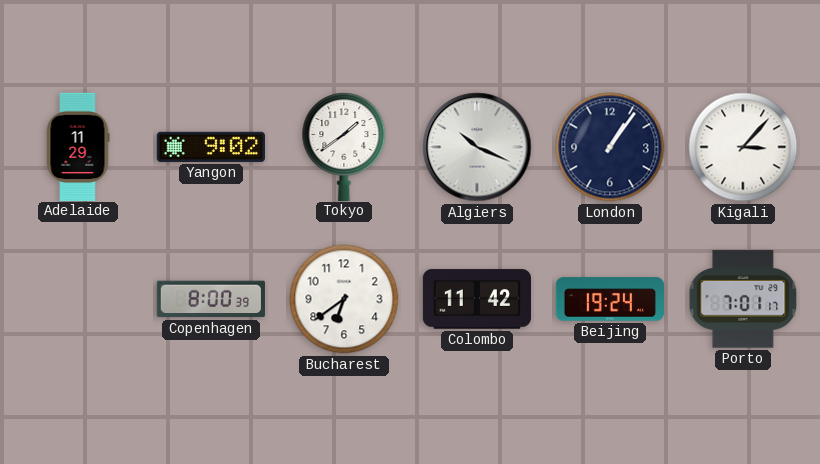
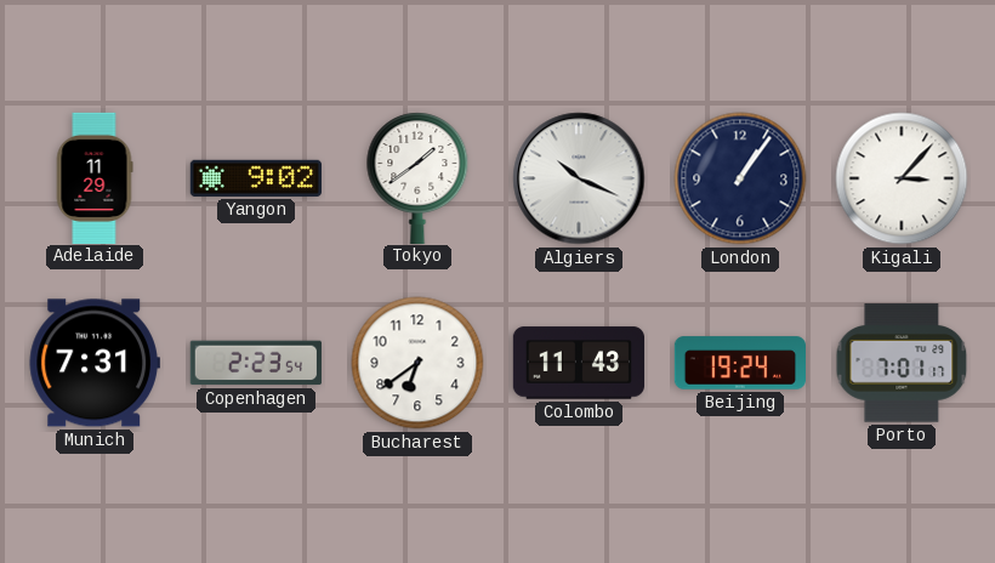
Munich: none -> 7:31
Copenhagen: 8:00 -> 2:23
Colombo: 11:42 -> 11:43
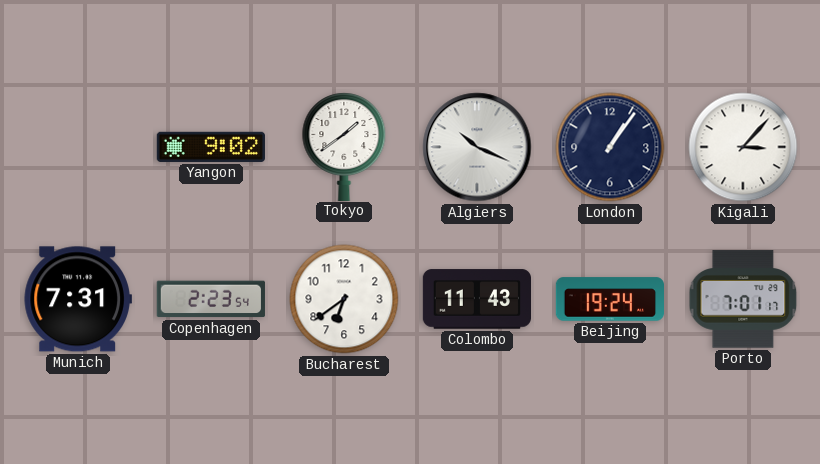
Adelaide: 11:29 -> none
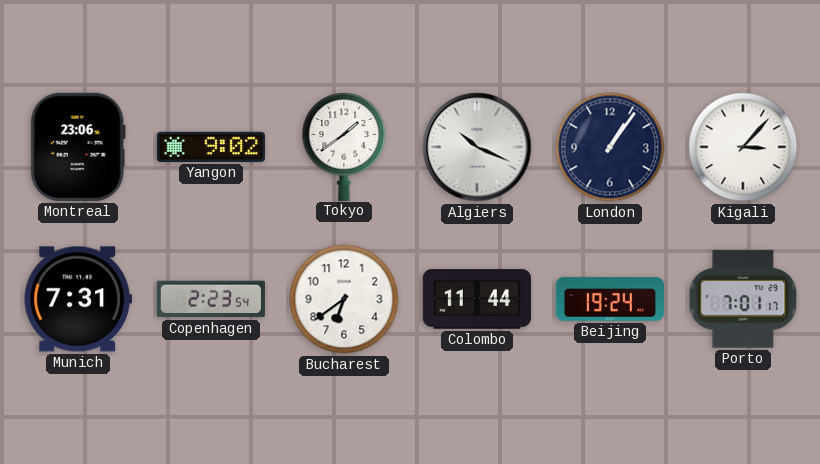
Montreal: none -> 23:06
Colombo: 11:43 -> 11:44
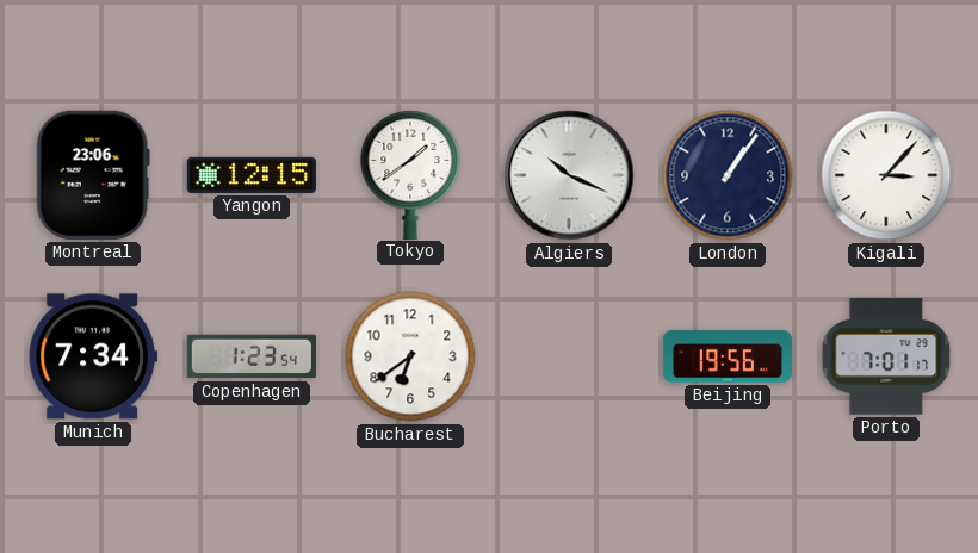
Yangon: 9:02 -> 12:15
Munich: 7:31 -> 7:34
Copenhagen: 2:23 -> 1:23
Colombo: 11:44 -> none
Beijing: 19:24 -> 19:56
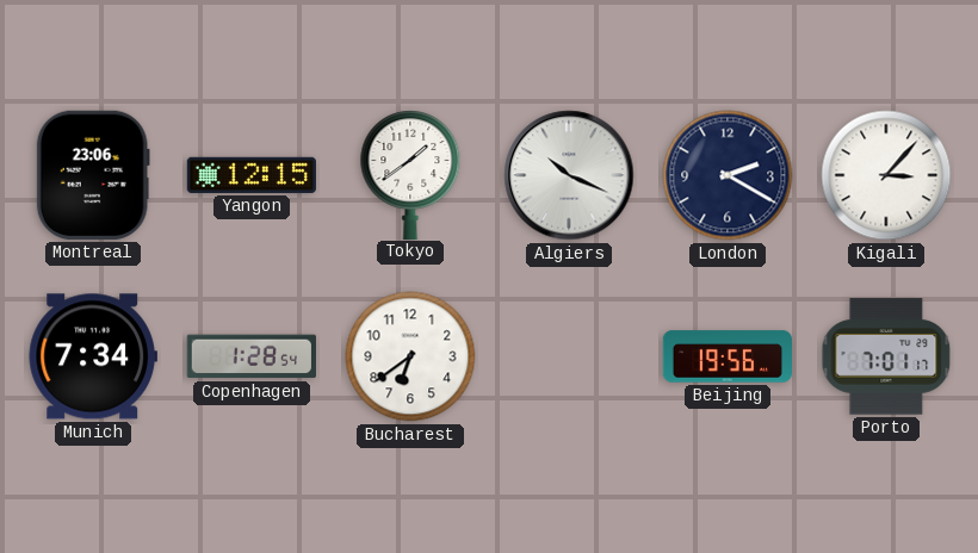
London: 1:06 -> 2:20
Copenhagen: 1:23 -> 1:28
